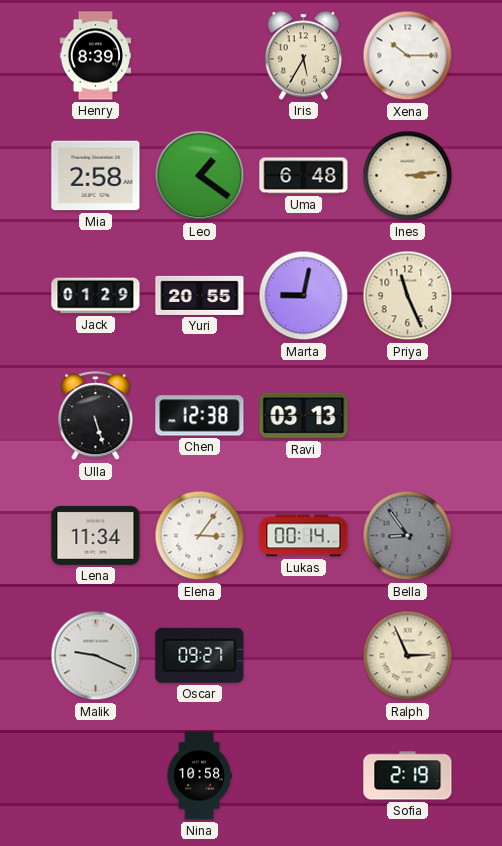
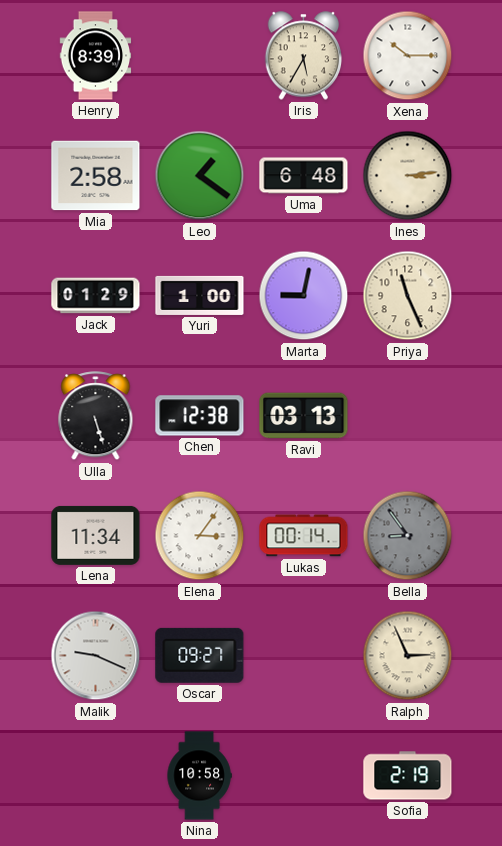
Yuri: 20:55 -> 1:00
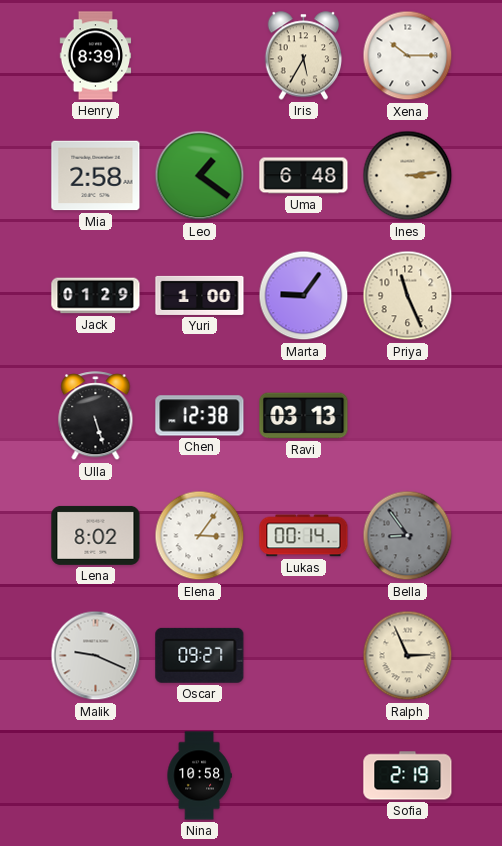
Marta: 9:02 -> 9:06
Lena: 11:34 -> 8:02
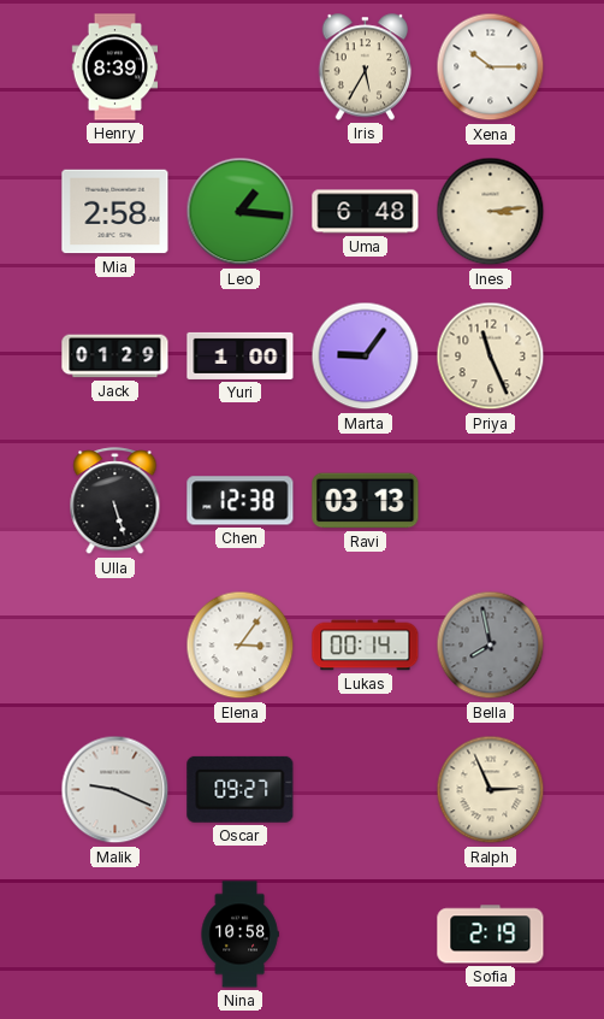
Leo: 1:21 -> 1:16
Lena: 8:02 -> none
Bella: 8:54 -> 7:58
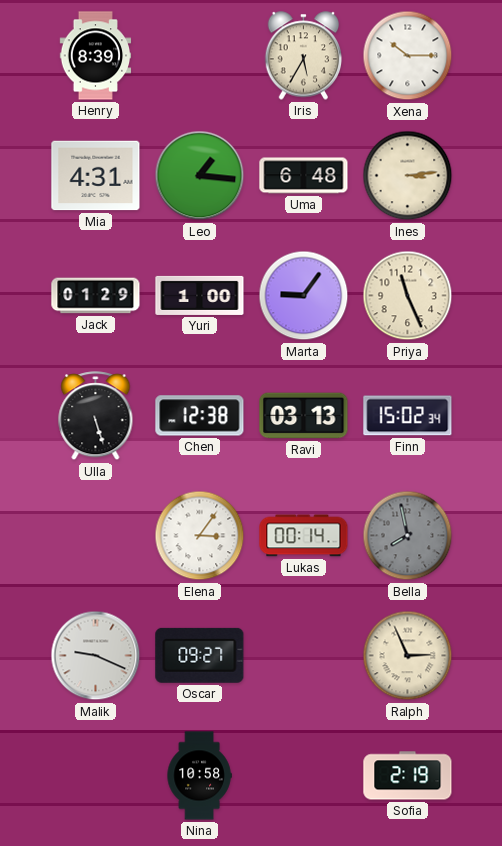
Mia: 2:58 -> 4:31
Finn: none -> 15:02
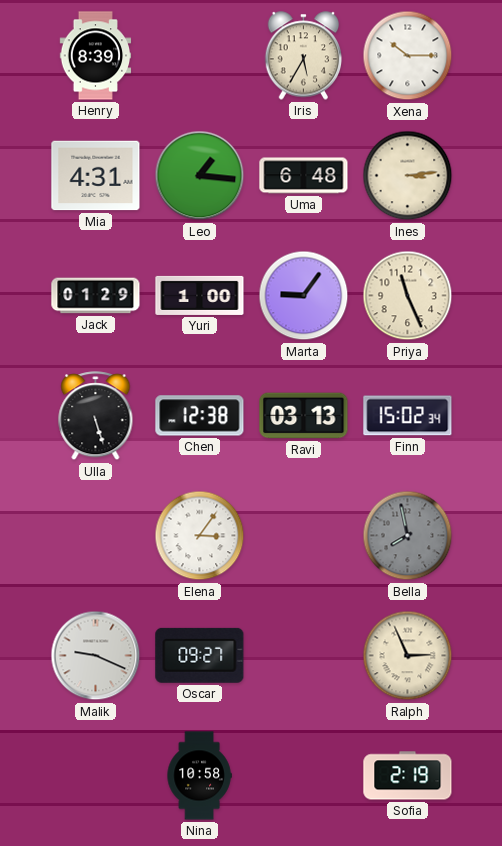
Lukas: 00:14 -> none
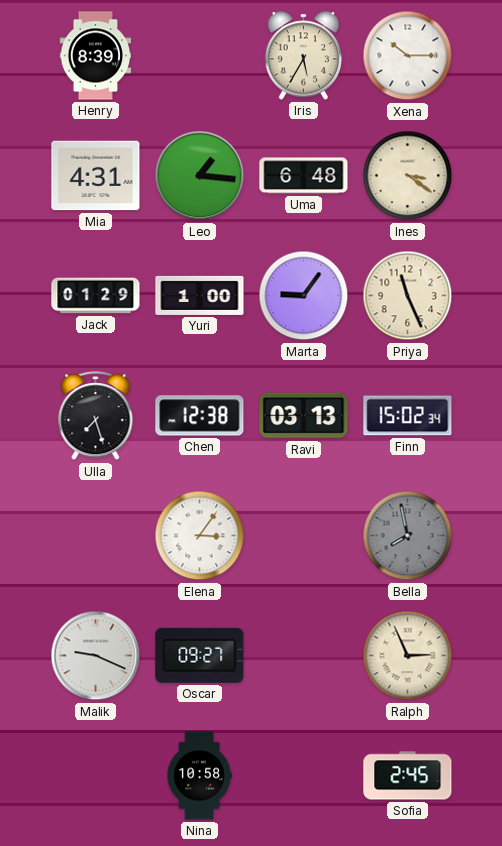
Ines: 3:14 -> 3:21
Ulla: 5:27 -> 7:27
Sofia: 2:19 -> 2:45
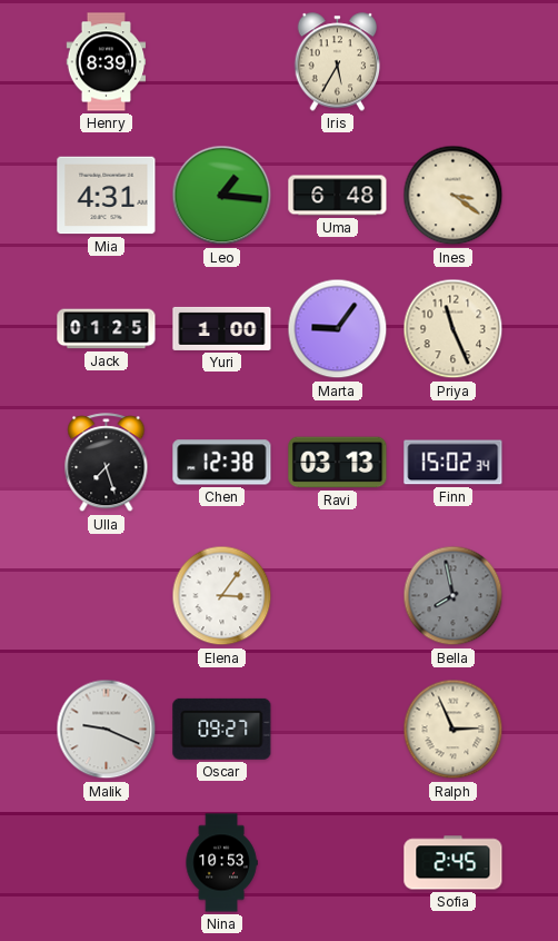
Xena: 10:15 -> none
Jack: 01:29 -> 01:25
Nina: 10:58 -> 10:53
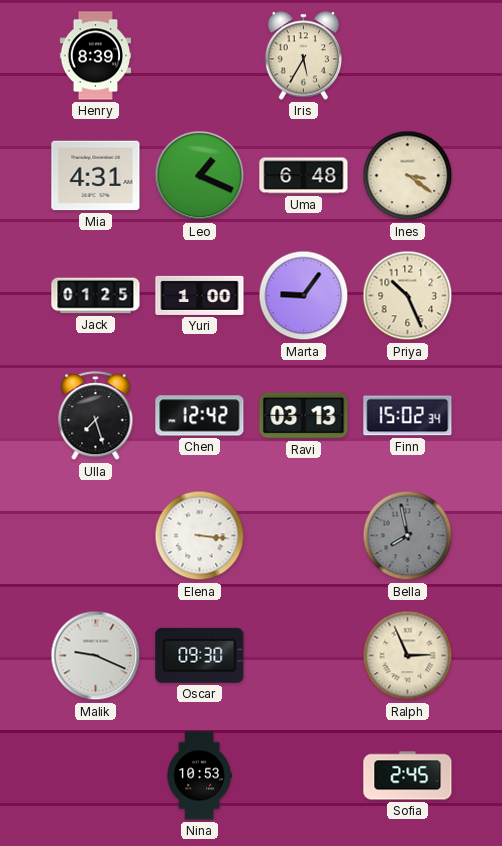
Leo: 1:16 -> 1:19
Priya: 11:26 -> 10:26
Chen: 12:38 -> 12:42
Elena: 3:06 -> 3:16
Oscar: 09:27 -> 09:30
